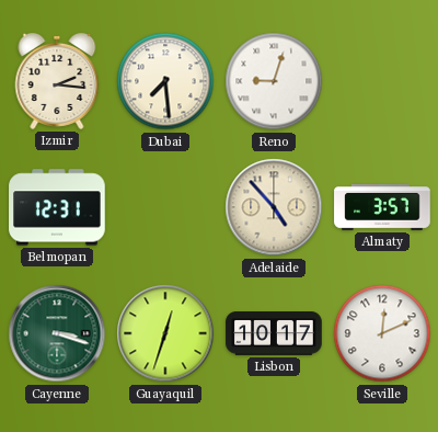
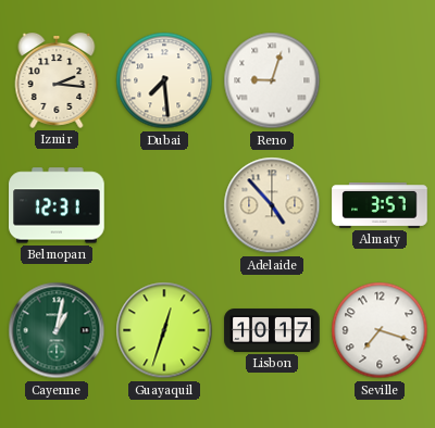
Cayenne: 3:18 -> 1:02
Seville: 12:11 -> 7:18
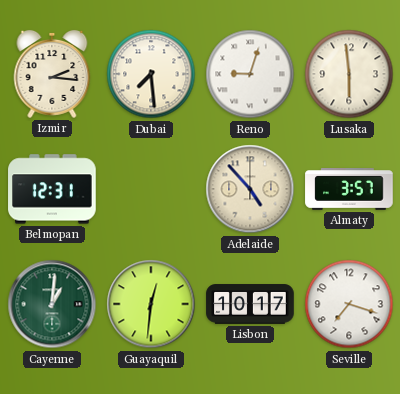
Lusaka: none -> 5:59
Cayenne: 1:02 -> 1:01
Guayaquil: 12:33 -> 12:31
